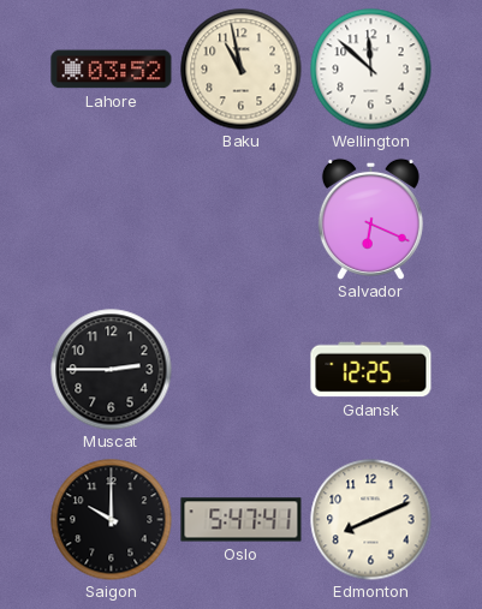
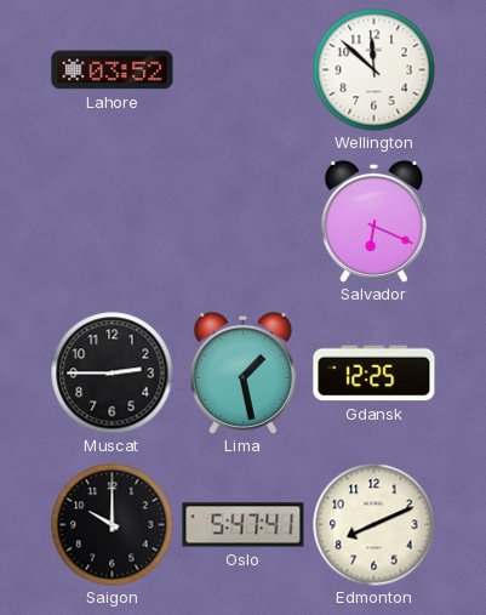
Baku: 10:58 -> none
Lima: none -> 1:28
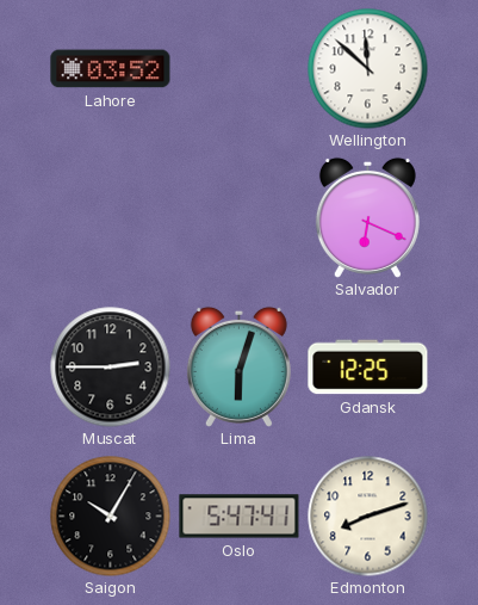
Lima: 1:28 -> 6:03
Saigon: 10:00 -> 10:05
Edmonton: 8:11 -> 8:12
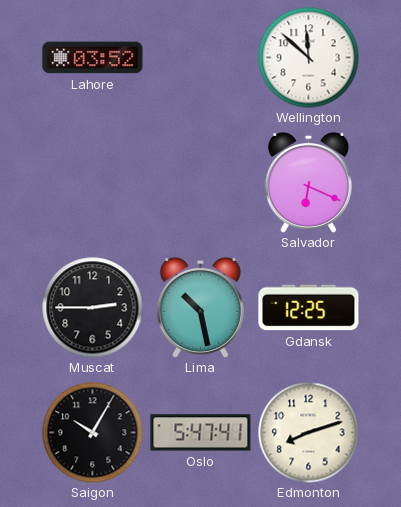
Lima: 6:03 -> 10:28
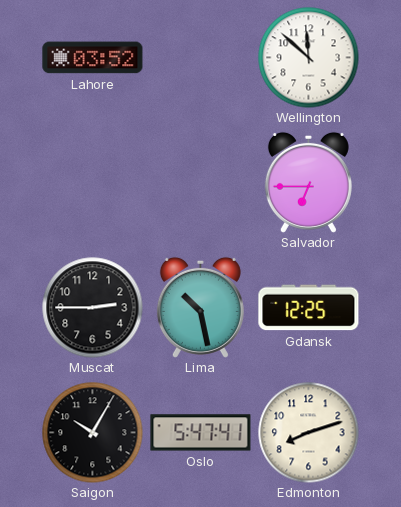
Salvador: 6:19 -> 6:45
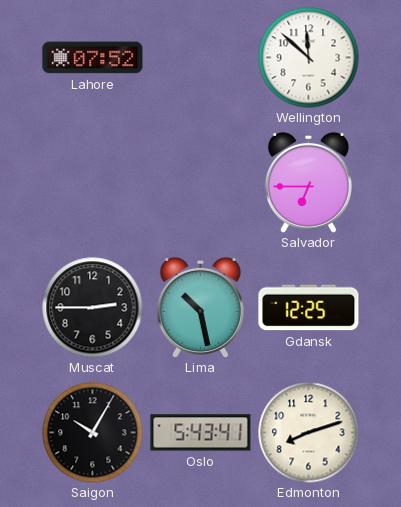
Lahore: 03:52 -> 07:52
Oslo: 5:47 -> 5:43
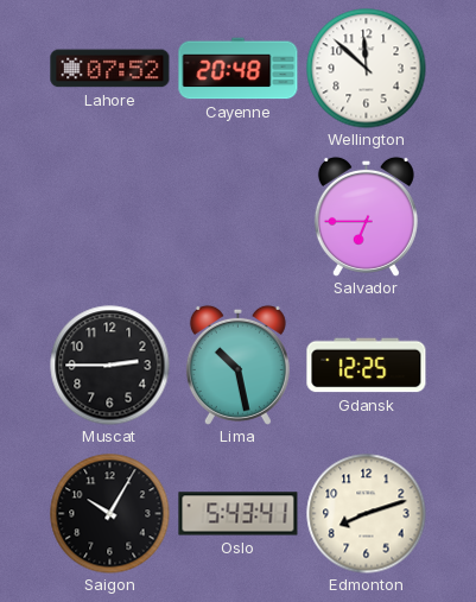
Cayenne: none -> 20:48
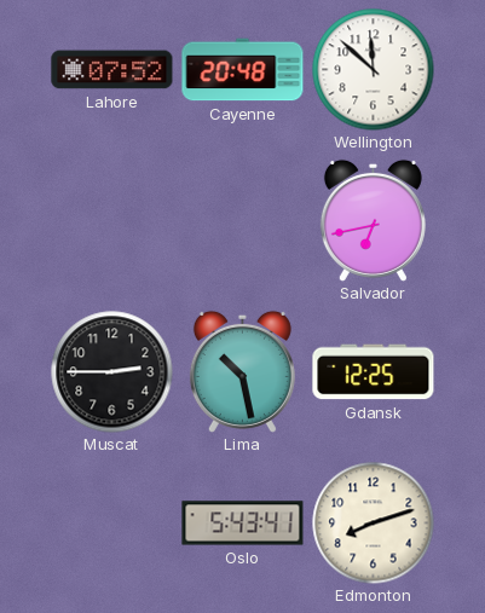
Salvador: 6:45 -> 6:43
Saigon: 10:05 -> none
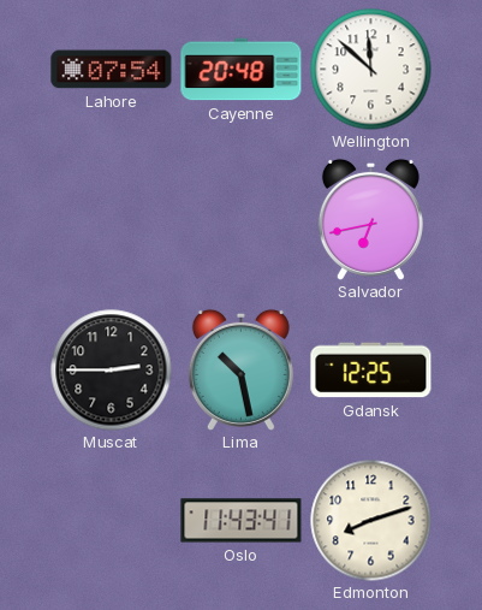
Lahore: 07:52 -> 07:54
Oslo: 5:43 -> 11:43
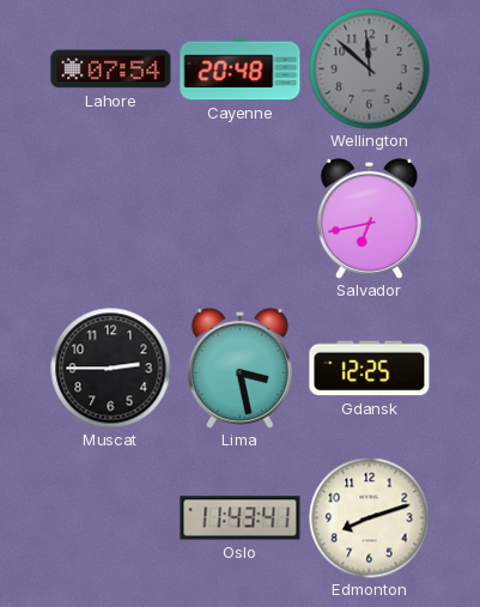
Wellington dial: white -> grey
Lima: 10:28 -> 3:28
